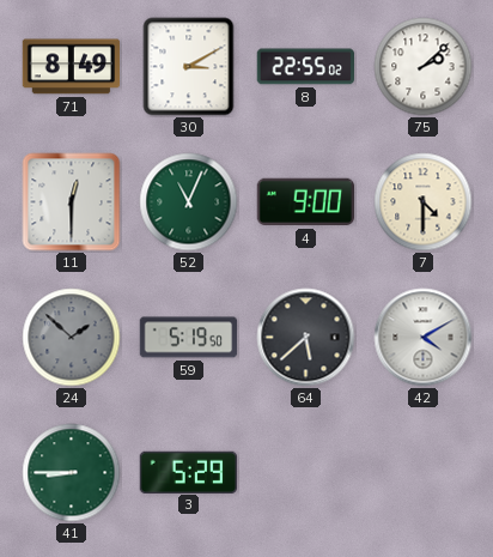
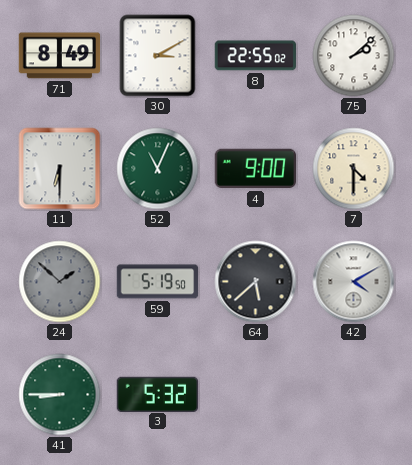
11: 12:30 -> 6:30
3: 5:29 -> 5:32
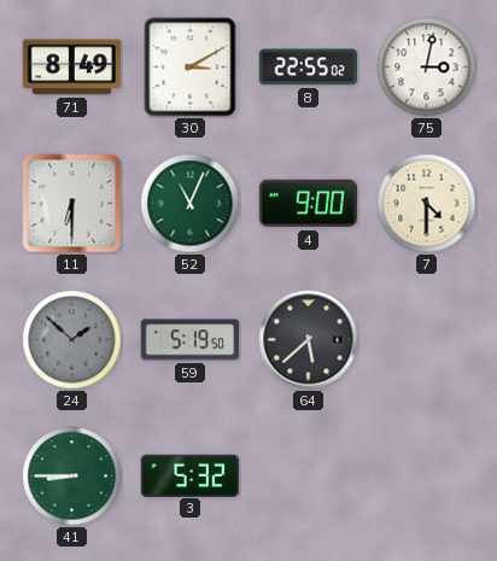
75: 2:08 -> 3:02
42: 4:10 -> none
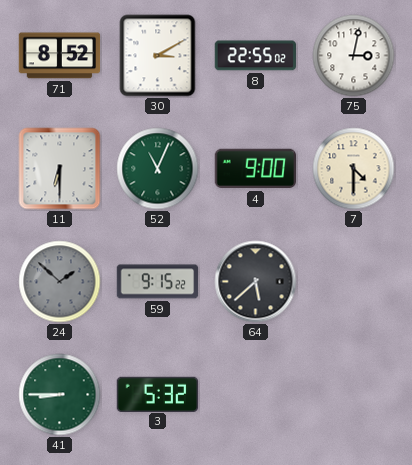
71: 8:49 -> 8:52
59: 5:19 -> 9:15
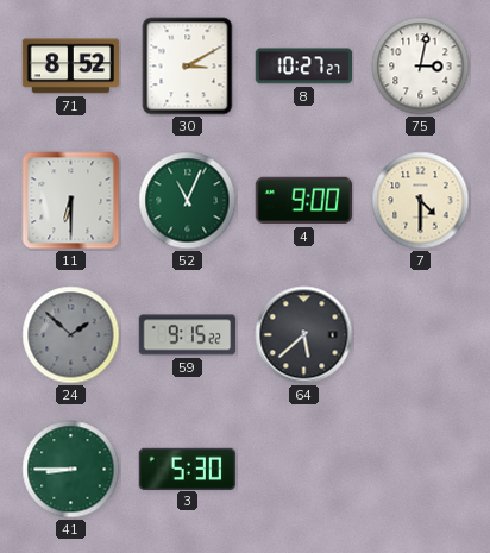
8: 22:55 -> 10:27
3: 5:32 -> 5:30
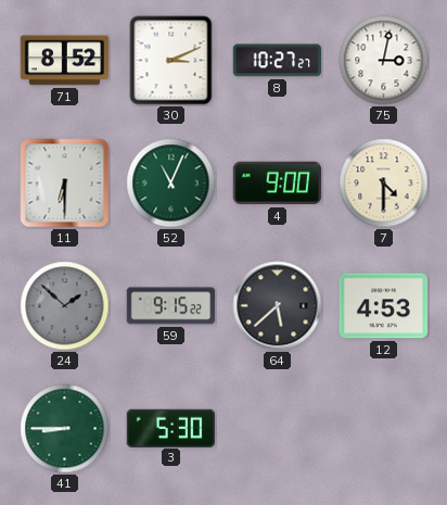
30: 3:10 -> 3:11
12: none -> 4:53
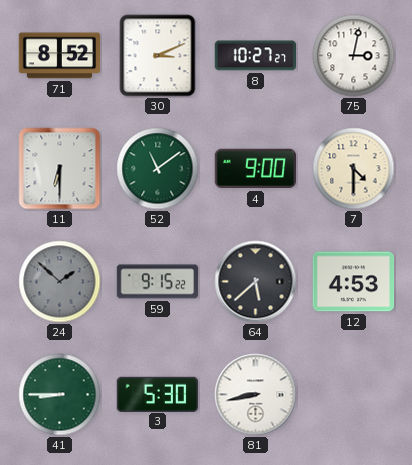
52: 11:04 -> 11:09
81: none -> 8:43
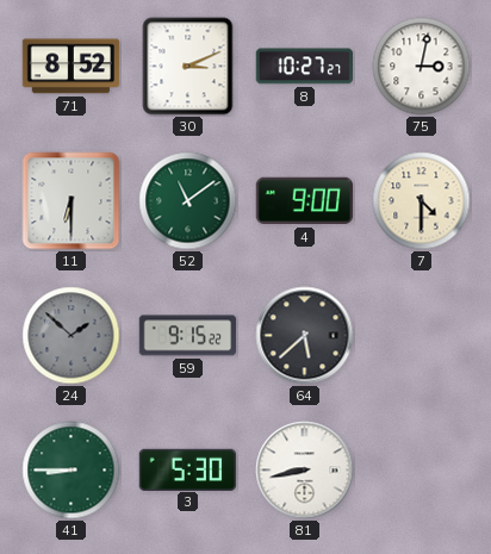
12: 4:53 -> none
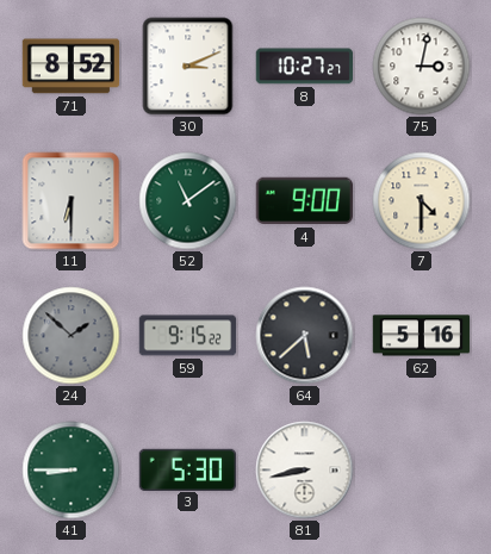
62: none -> 5:16
